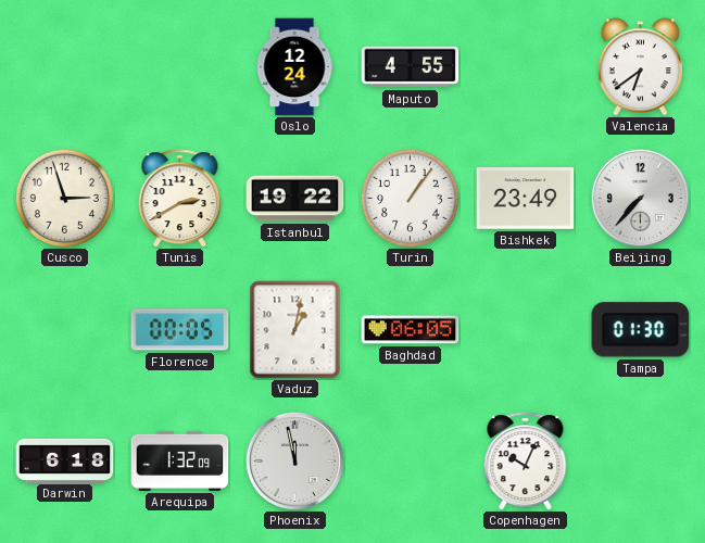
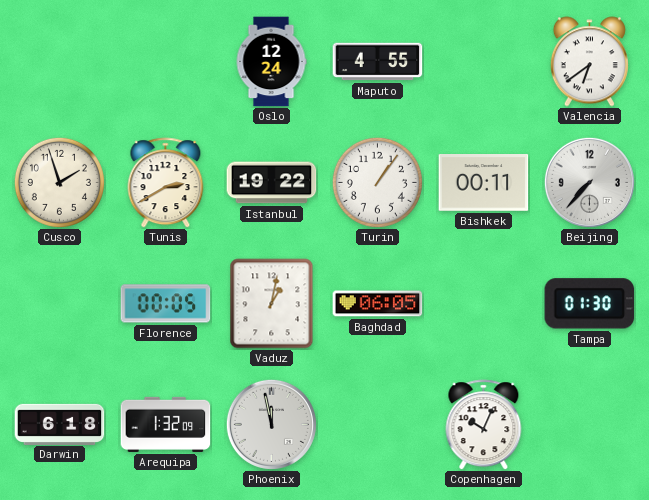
Cusco: 2:57 -> 1:57
Bishkek: 23:49 -> 00:11
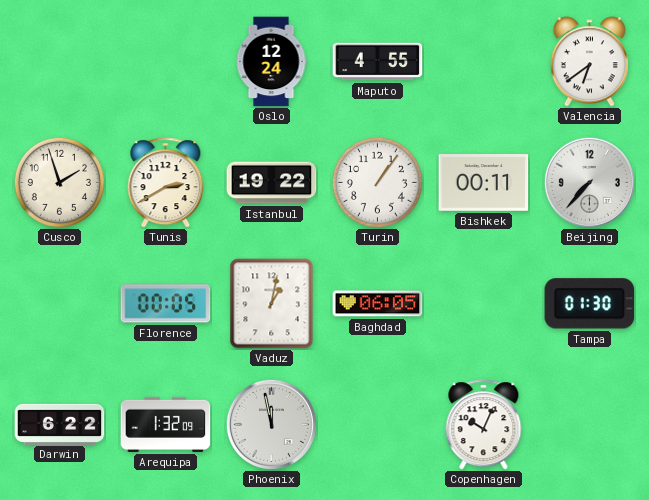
Darwin: 6:18 -> 6:22
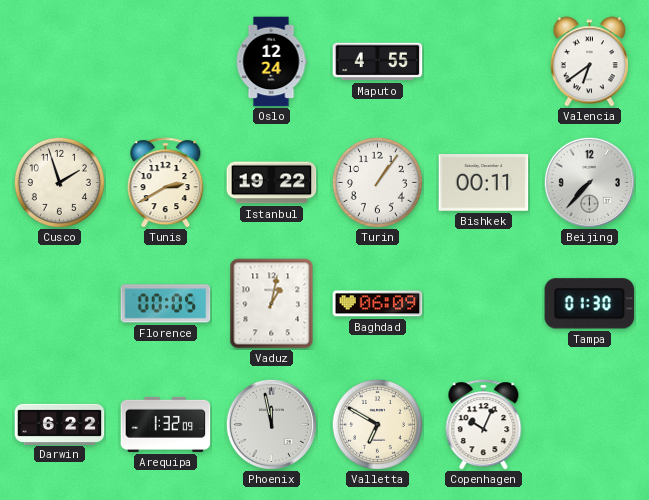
Baghdad: 06:05 -> 06:09
Valletta: none -> 6:50
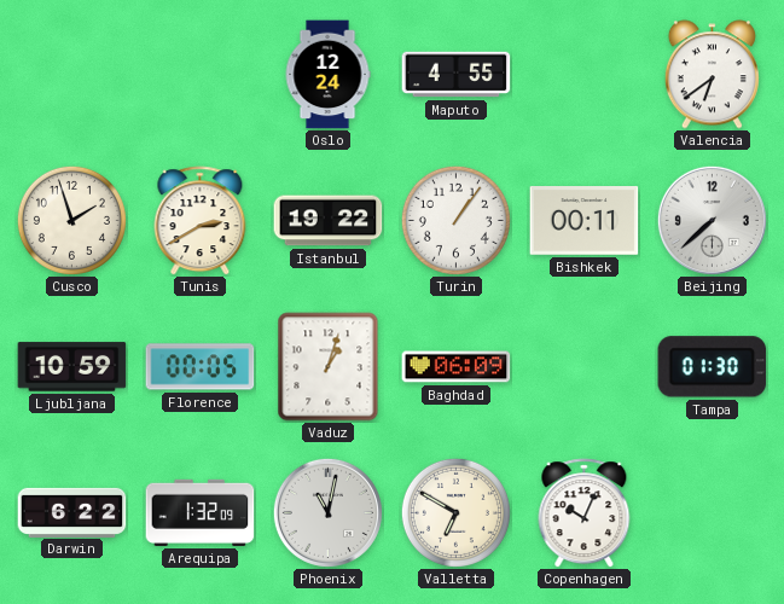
Beijing: 7:37 -> 7:38
Ljubljana: none -> 10:59
Vaduz: 1:02 -> 1:03
Phoenix: 11:58 -> 11:02
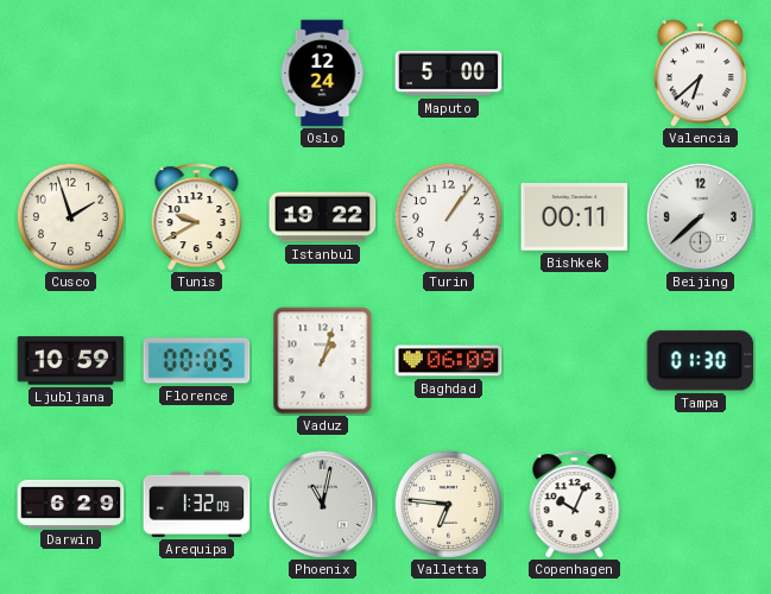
Maputo: 4:55 -> 5:00
Valencia: 6:39 -> 6:38
Tunis: 2:40 -> 9:40
Darwin: 6:22 -> 6:29
Valletta: 6:50 -> 6:46
